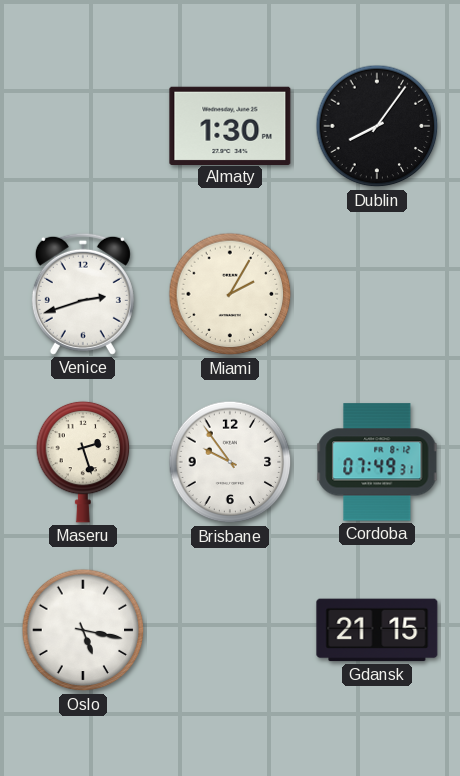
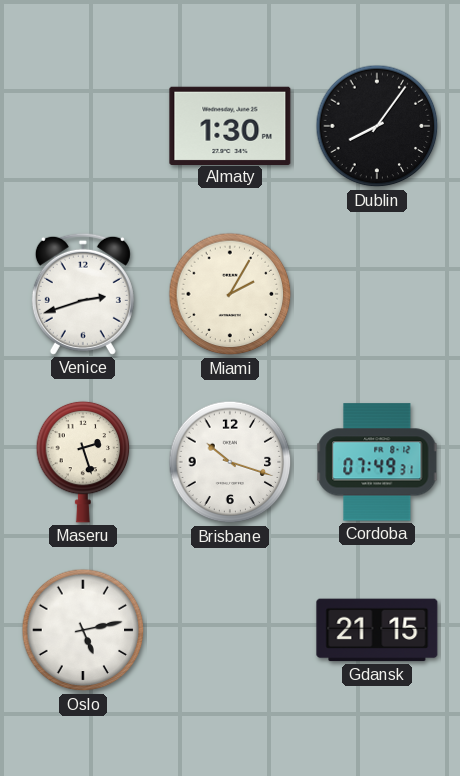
Brisbane: 9:54 -> 10:18
Oslo: 5:17 -> 5:13
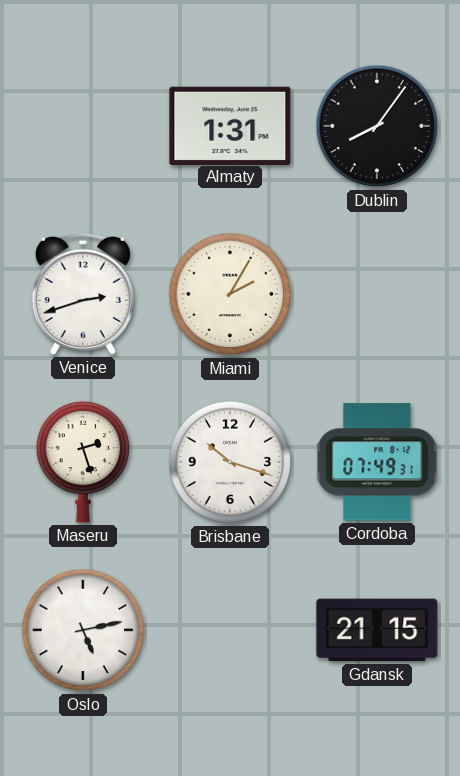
Almaty: 1:30 -> 1:31
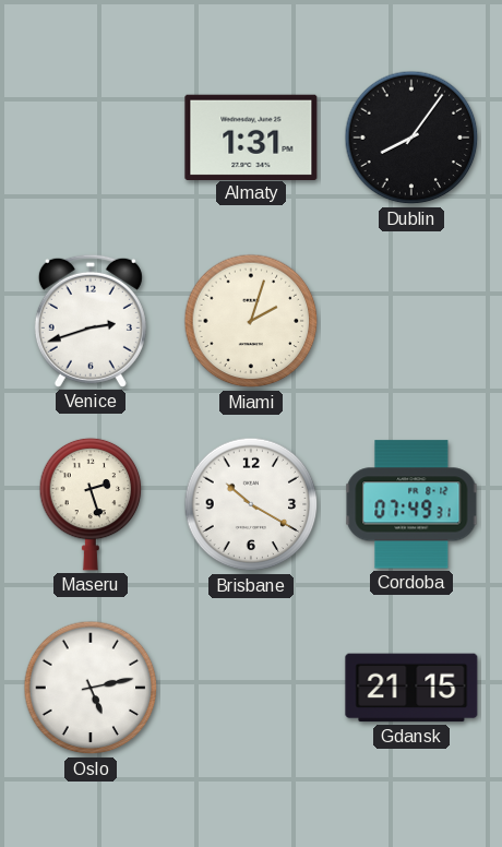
Miami: 2:05 -> 2:03
Brisbane: 10:18 -> 10:20
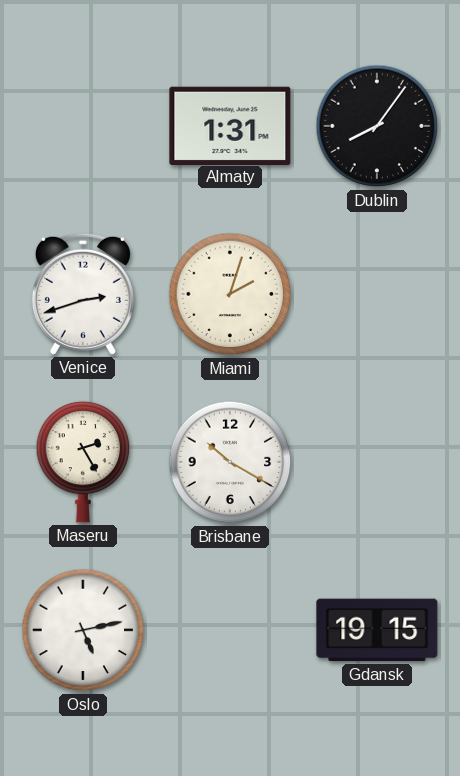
Maseru: 2:27 -> 2:25
Cordoba: 07:49 -> none
Gdansk: 21:15 -> 19:15
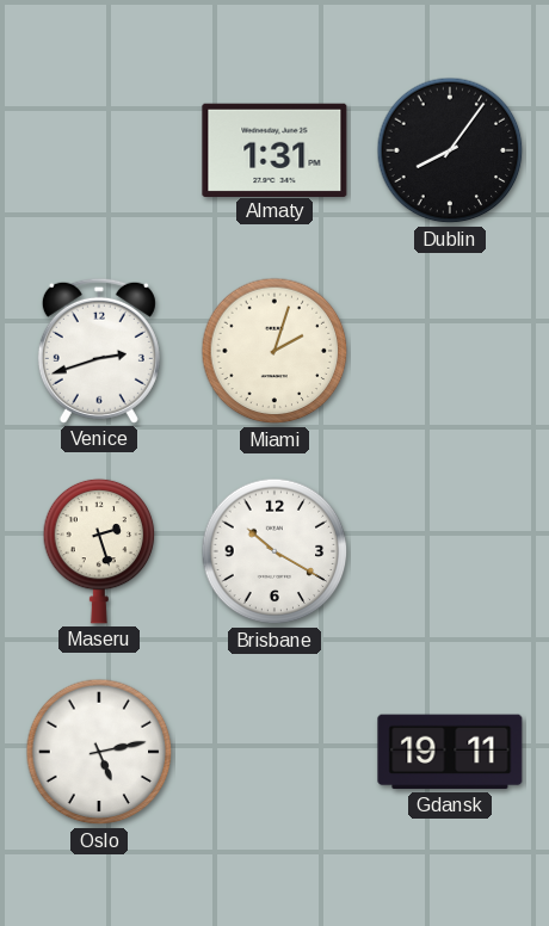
Maseru: 2:25 -> 2:27
Gdansk: 19:15 -> 19:11
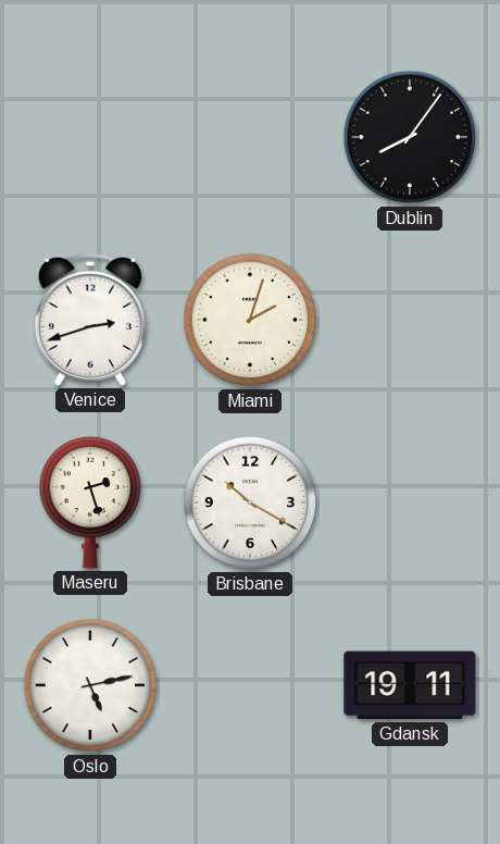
Almaty: 1:31 -> none
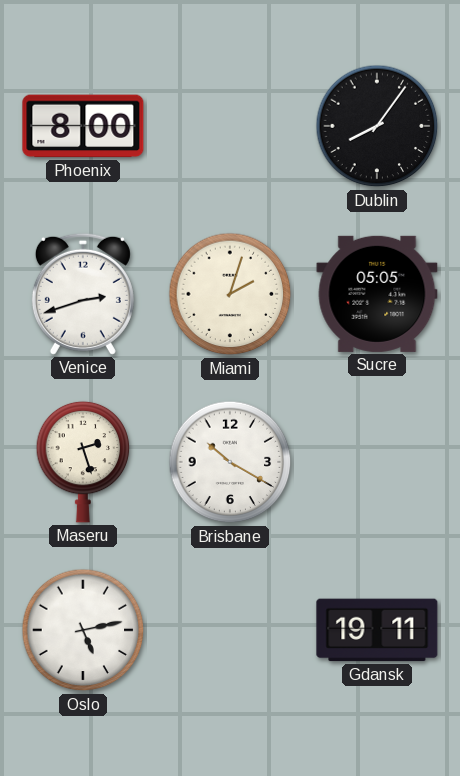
Phoenix: none -> 8:00
Sucre: none -> 05:05
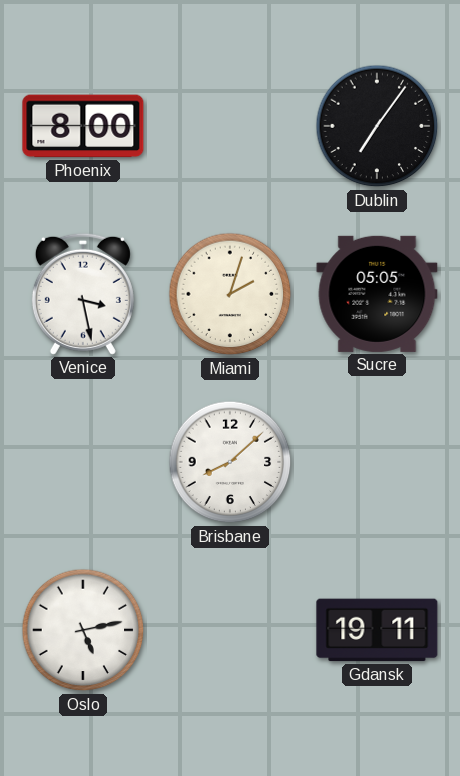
Dublin: 8:06 -> 7:06
Venice: 2:42 -> 3:28
Maseru: 2:27 -> none
Brisbane: 10:20 -> 8:08
